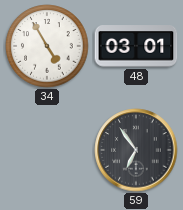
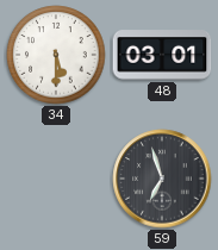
34: 4:55 -> 5:30
59: 6:54 -> 6:57
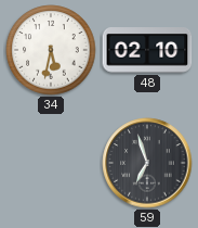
34: 5:30 -> 5:32
48: 03:01 -> 02:10
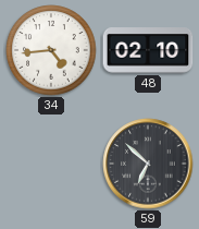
34: 5:32 -> 4:44
59: 6:57 -> 6:52
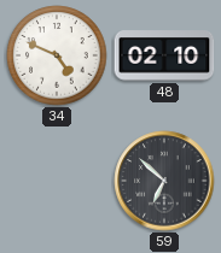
34: 4:44 -> 4:49
